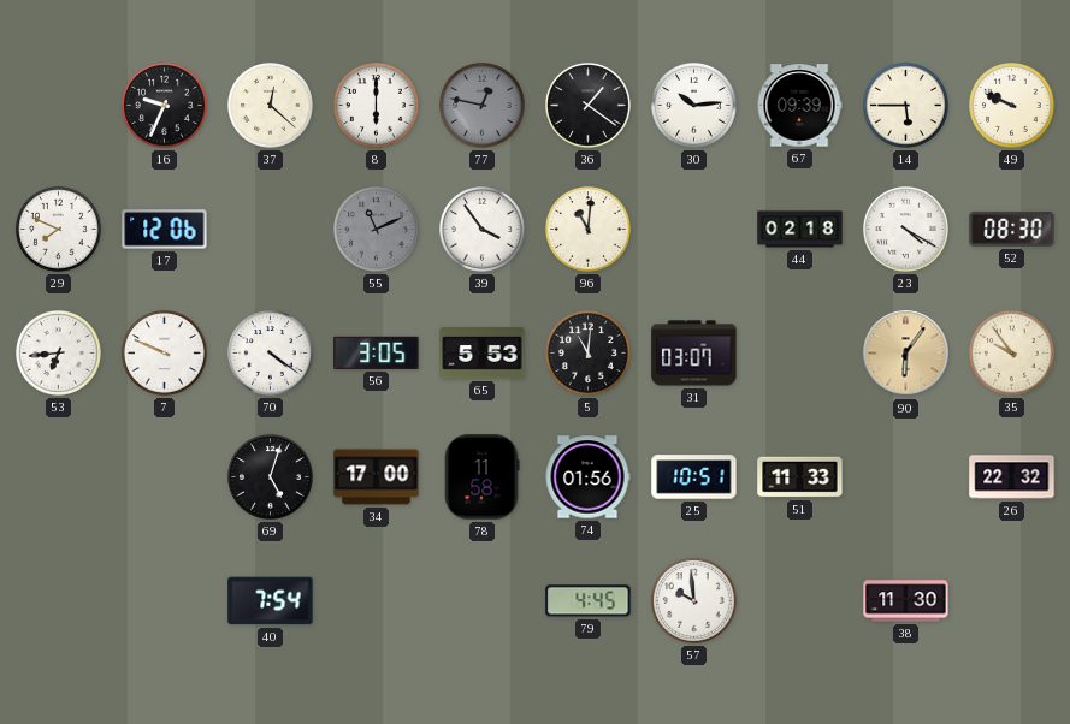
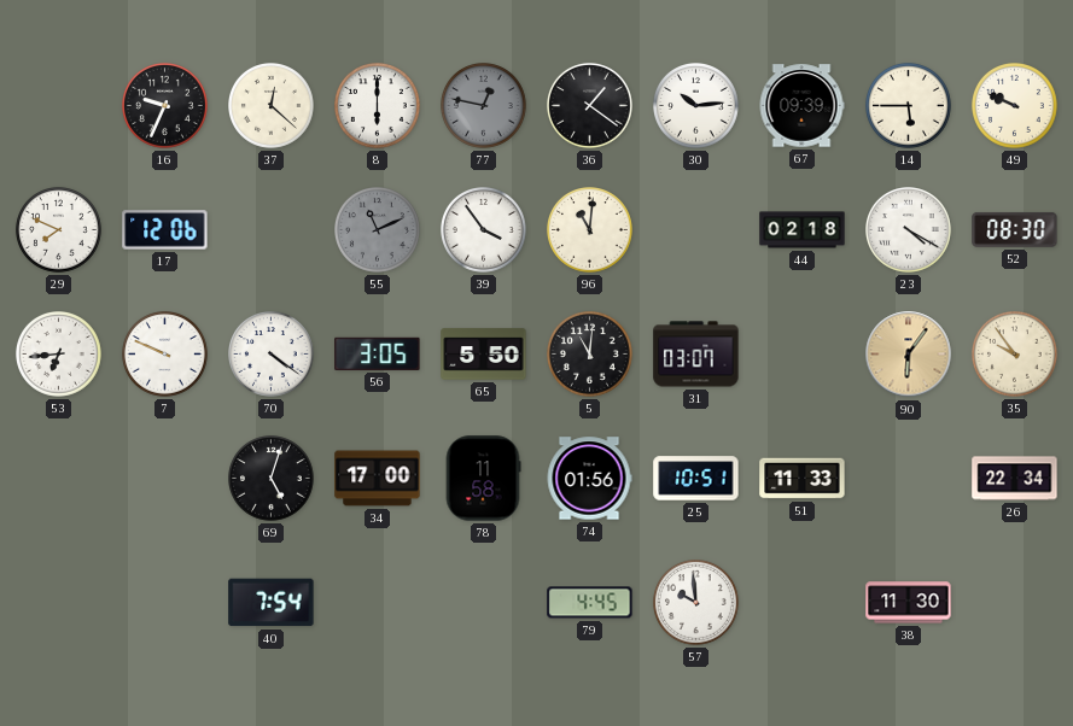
65: 5:53 -> 5:50
26: 22:32 -> 22:34
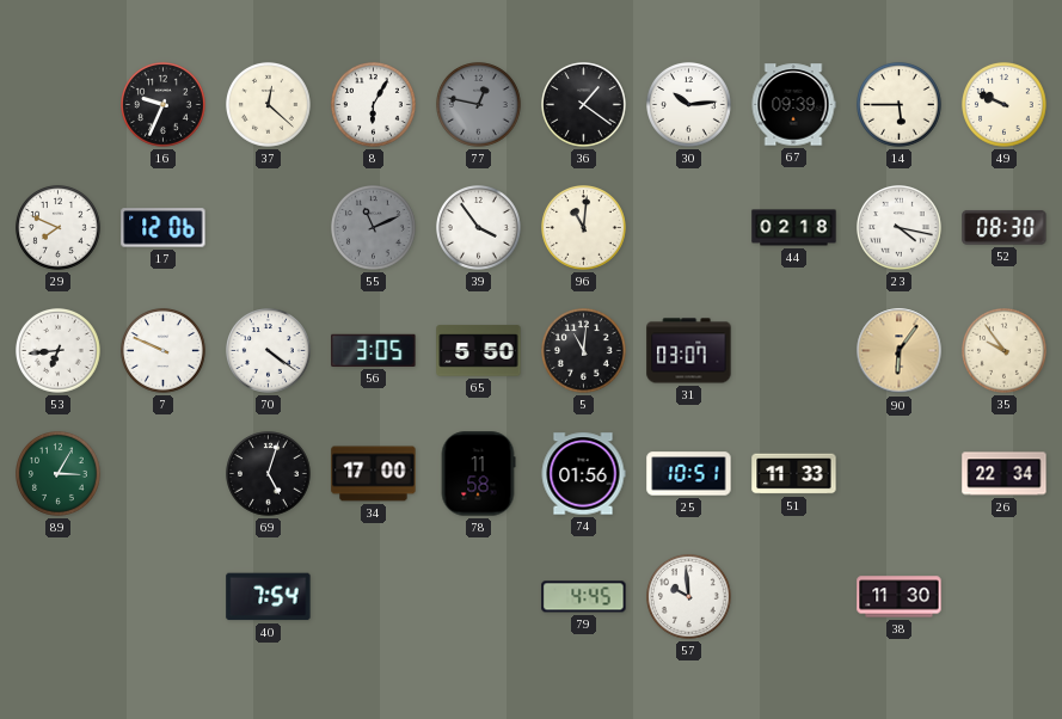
8: 6:00 -> 6:05
23: 4:20 -> 4:17
89: none -> 3:05
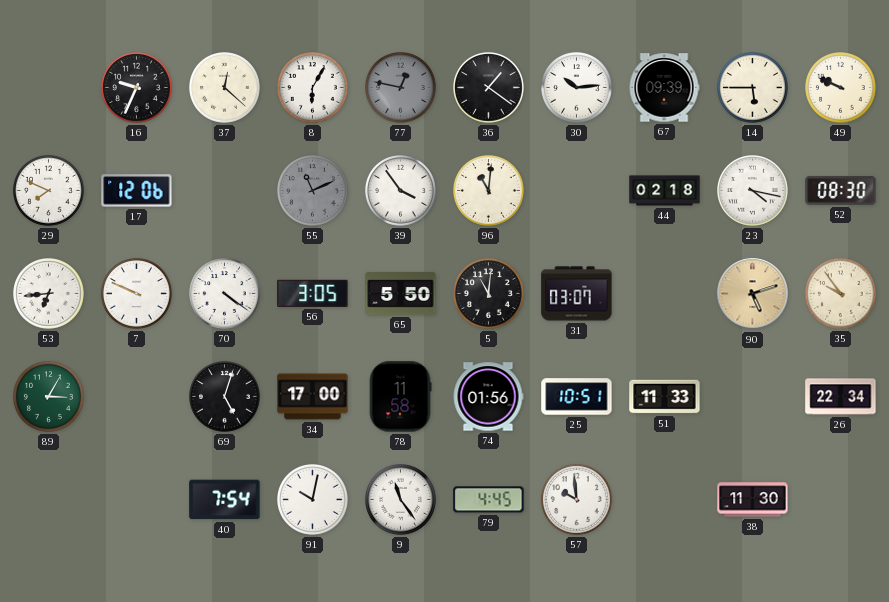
90: 6:06 -> 5:12
91: none -> 10:02
9: none -> 11:24
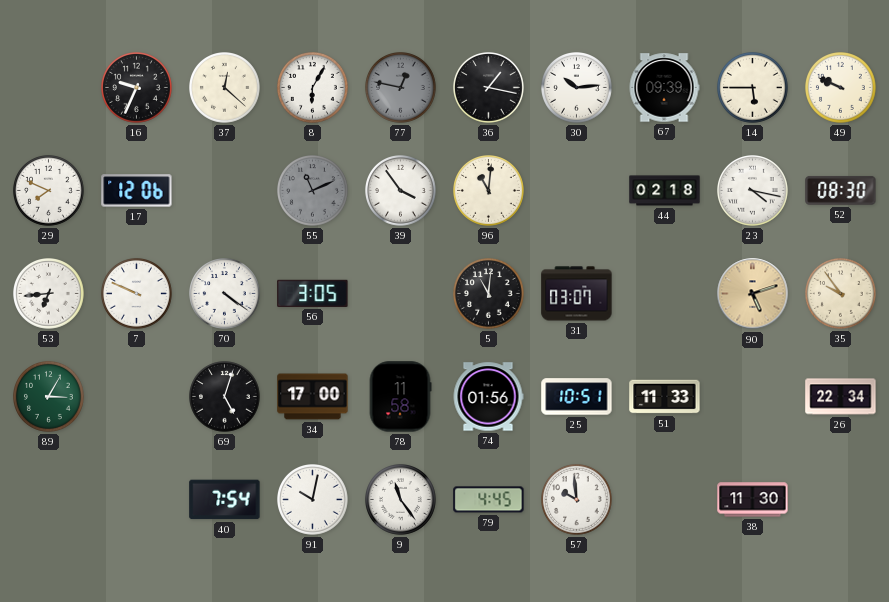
36: 1:21 -> 1:17
65: 5:50 -> none
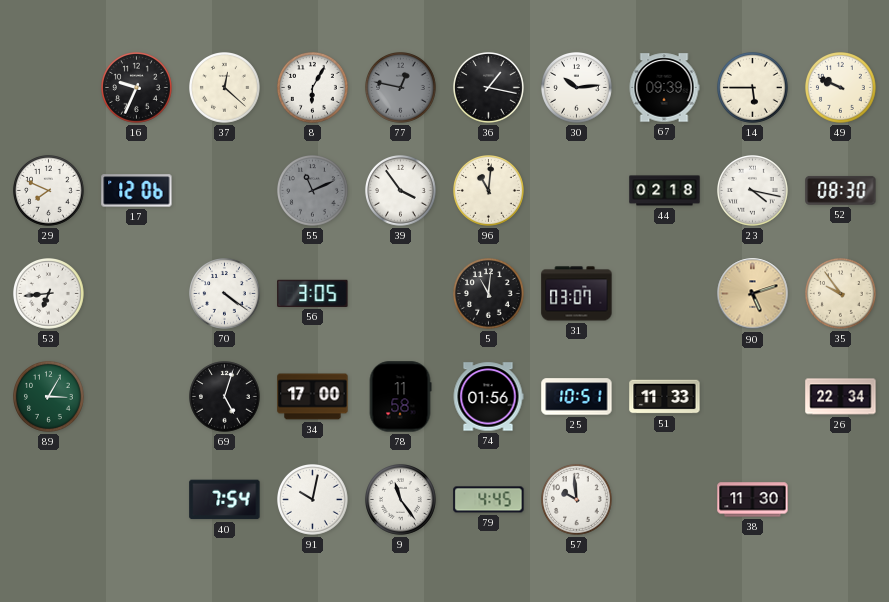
7: 9:49 -> none
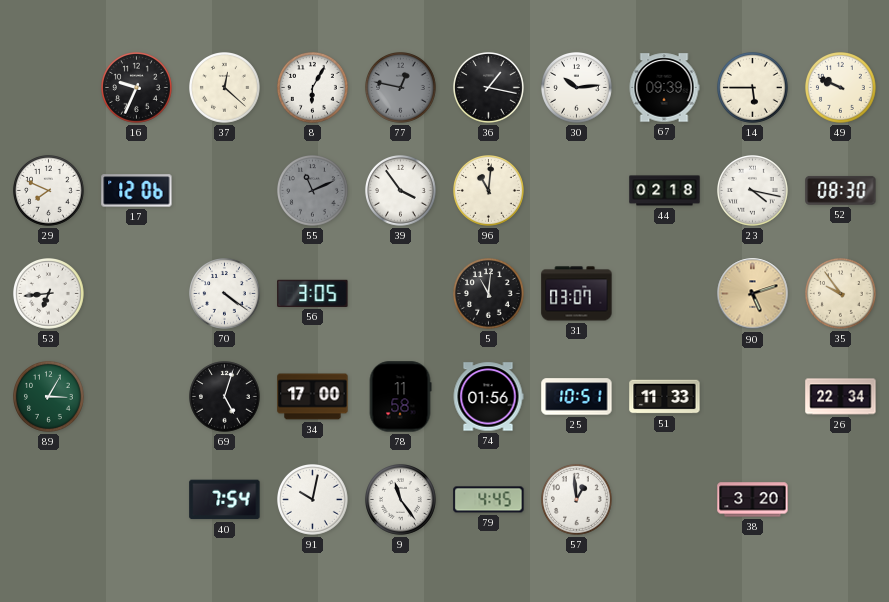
57: 9:59 -> 12:59
38: 11:30 -> 3:20
